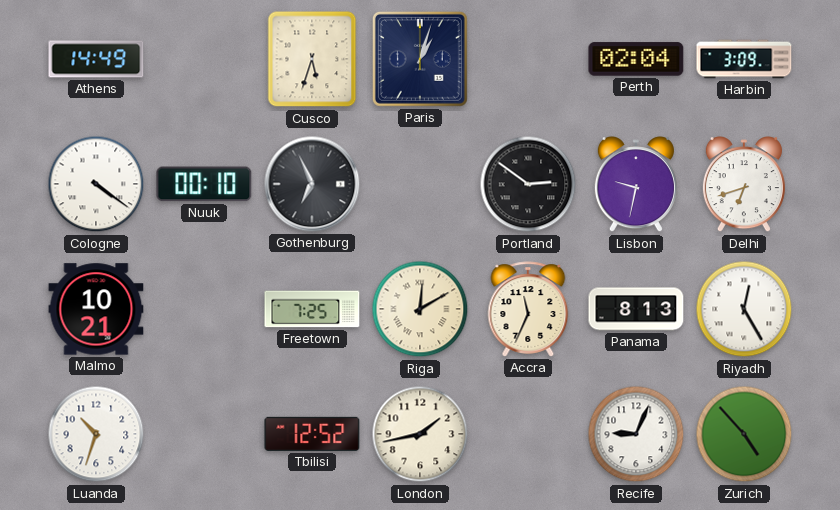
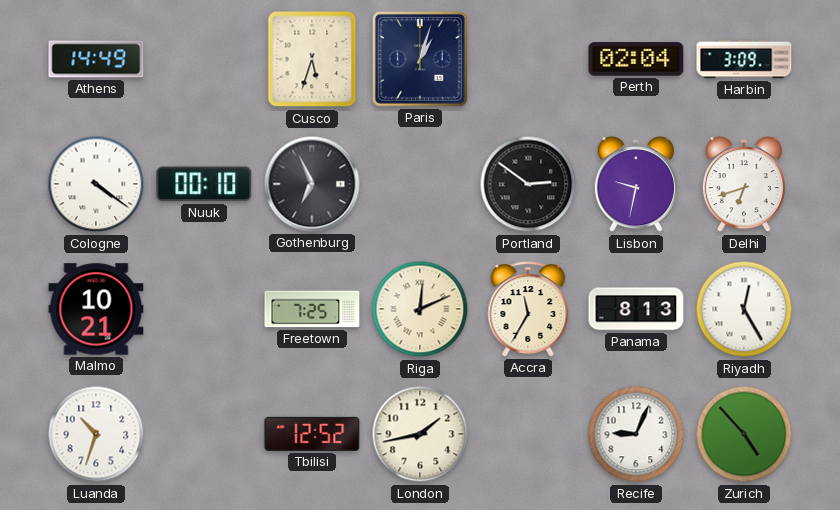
Riga: 12:10 -> 12:11
Accra: 11:34 -> 11:35
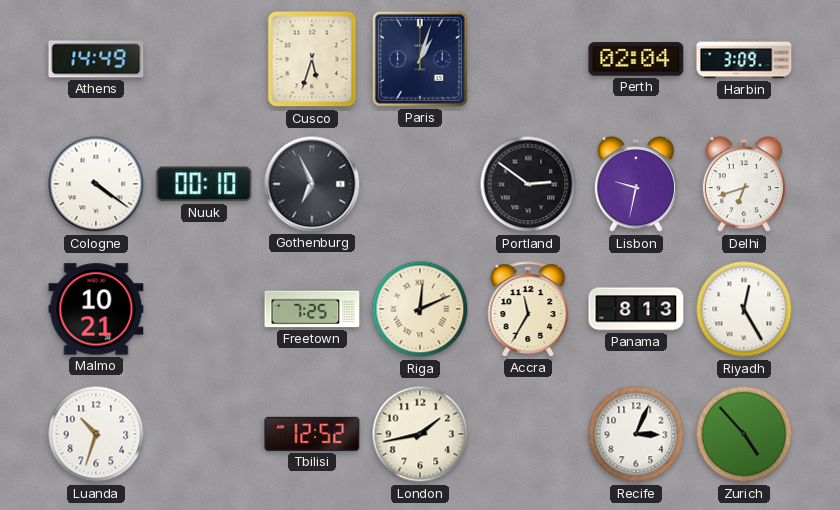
Recife: 9:04 -> 3:04
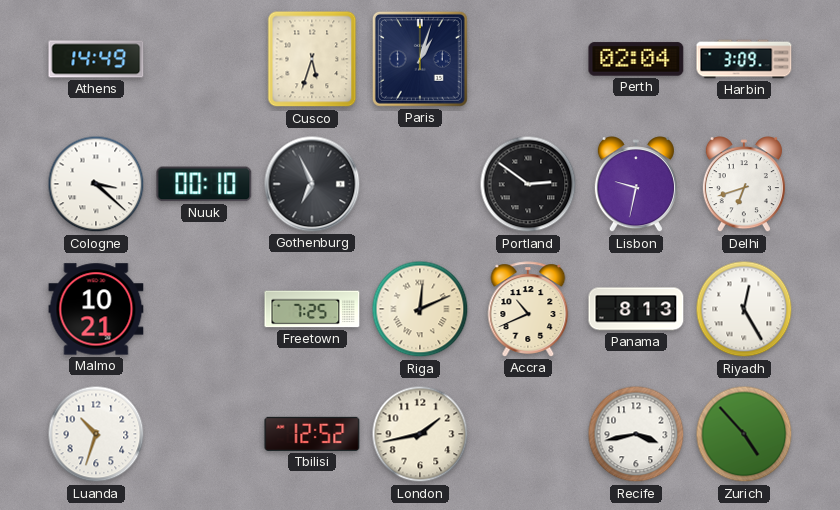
Cologne: 4:21 -> 3:22
Accra: 11:35 -> 10:41
Recife: 3:04 -> 3:43
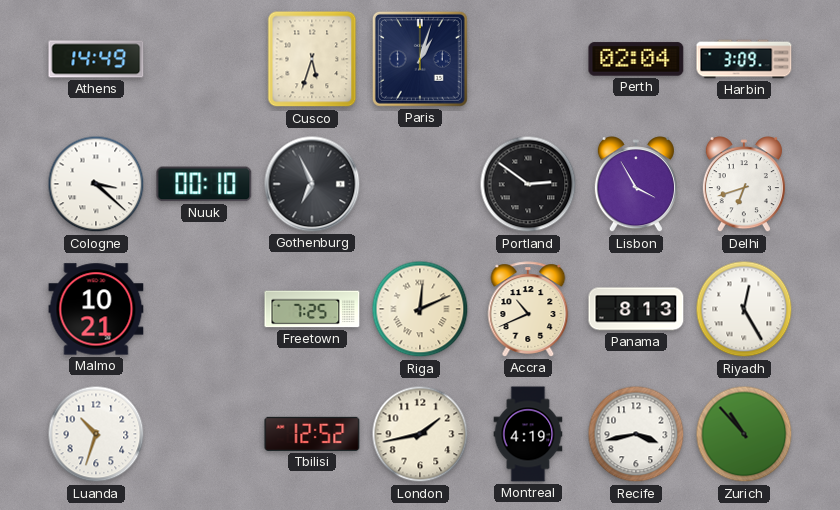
Lisbon: 9:32 -> 3:55
Montreal: none -> 4:19
Zurich: 4:53 -> 10:53
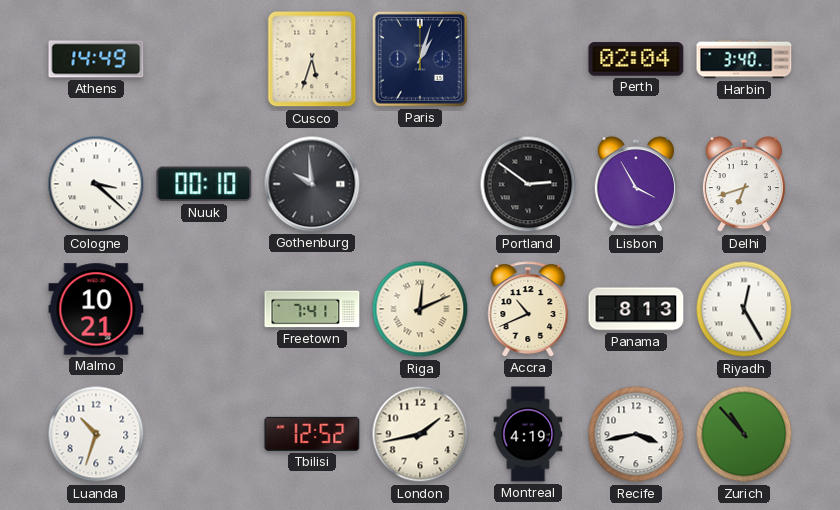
Harbin: 3:09 -> 3:40
Gothenburg: 6:56 -> 9:59
Freetown: 7:25 -> 7:41
